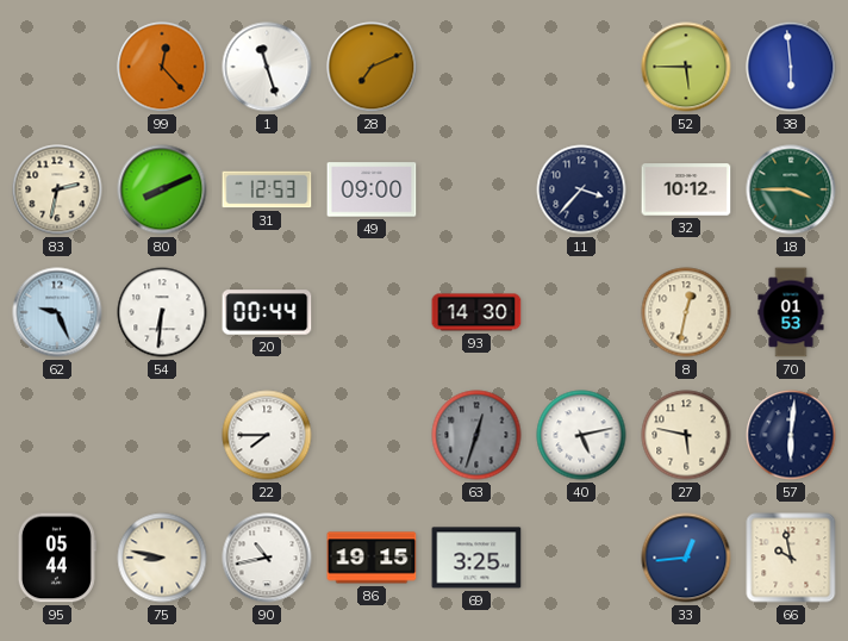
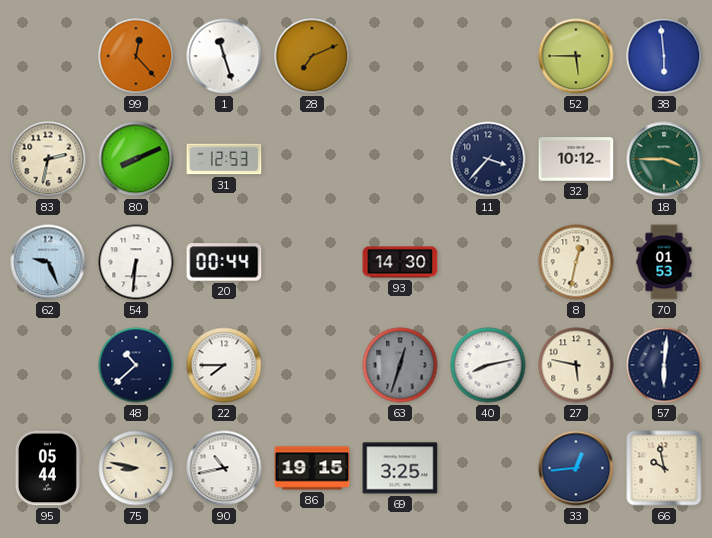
49: 09:00 -> none
48: none -> 10:38
40: 5:13 -> 8:13
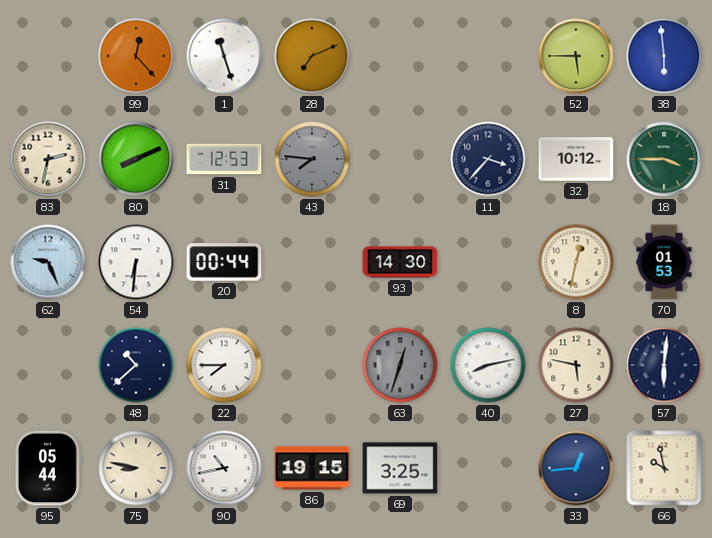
43: none -> 7:46
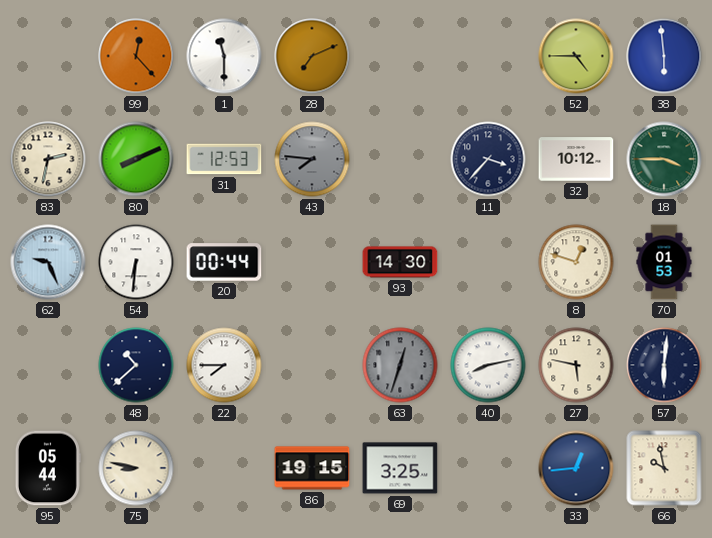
1: 11:27 -> 11:30
52: 5:45 -> 4:45
8: 12:32 -> 12:48
90: 10:43 -> none
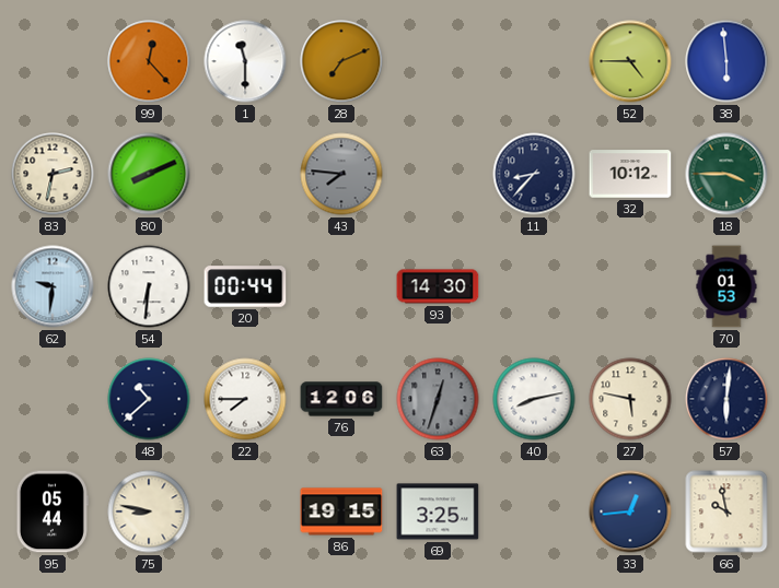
31: 12:53 -> none
11: 3:37 -> 8:37
62: 9:26 -> 9:31
8: 12:48 -> none
76: none -> 12:06
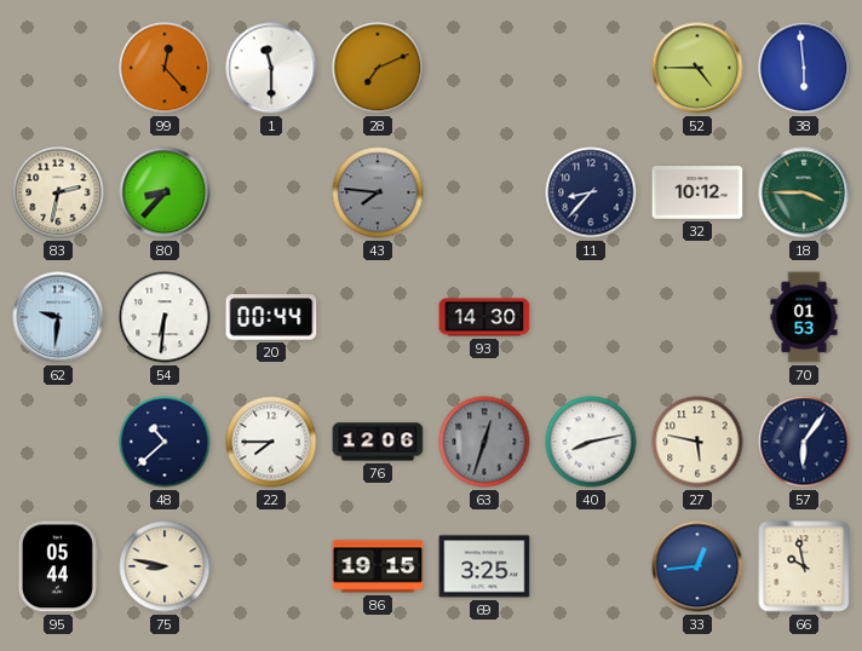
80: 8:11 -> 8:37
57: 6:01 -> 6:06
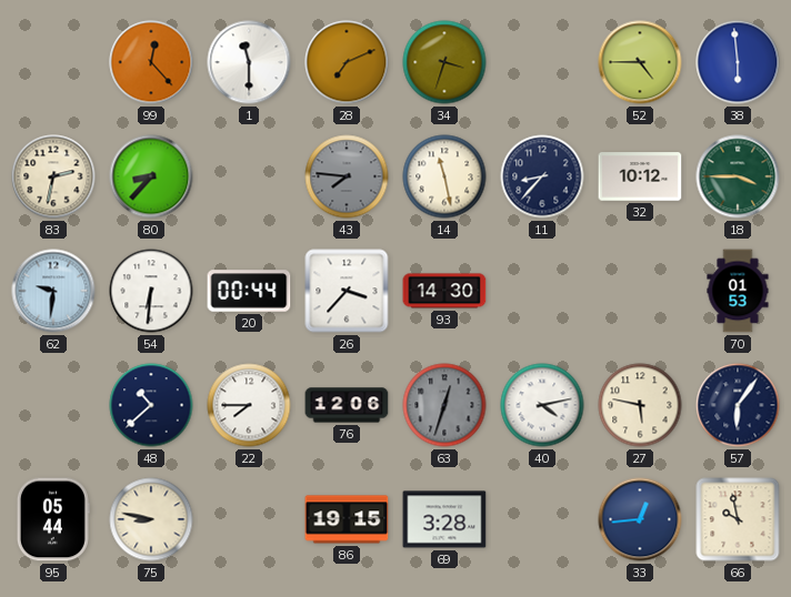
34: none -> 3:33
14: none -> 11:28
26: none -> 3:37
40: 8:13 -> 4:13
69: 3:25 -> 3:28
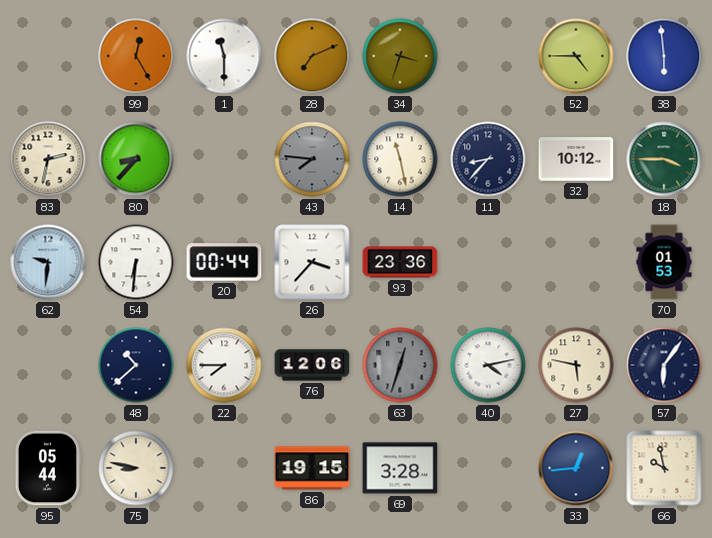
99: 12:23 -> 12:25
93: 14:30 -> 23:36
